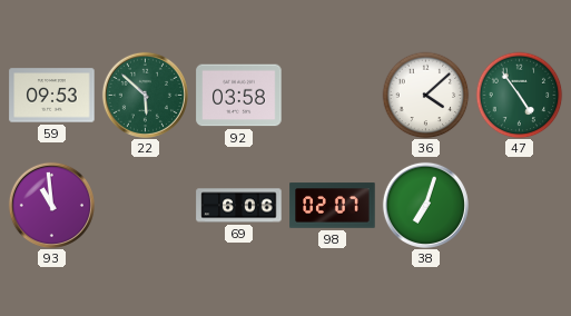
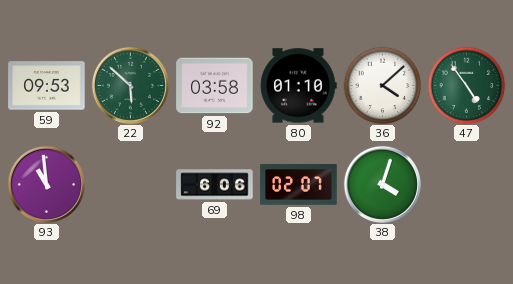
80: none -> 01:10
38: 7:03 -> 4:03
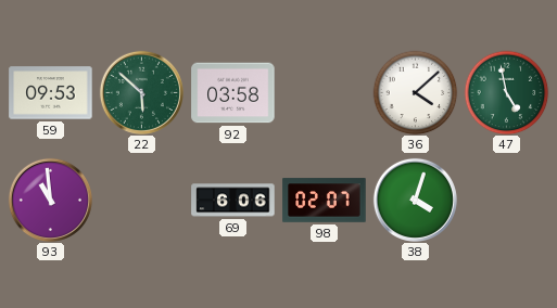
80: 01:10 -> none
47: 4:54 -> 4:58
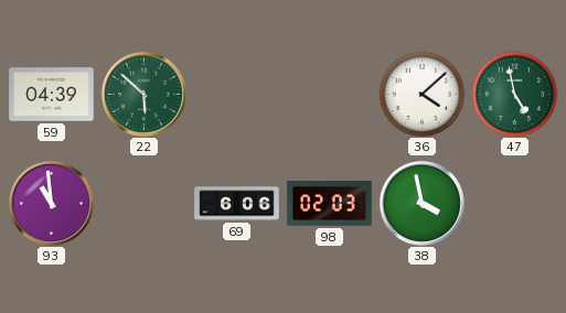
59: 09:53 -> 04:39
92: 03:58 -> none
98: 02:07 -> 02:03
38: 4:03 -> 3:58
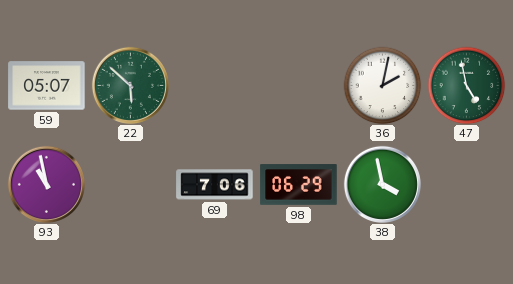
59: 04:39 -> 05:07
36: 4:08 -> 2:02
93: 10:59 -> 10:58
69: 6:06 -> 7:06
98: 02:03 -> 06:29
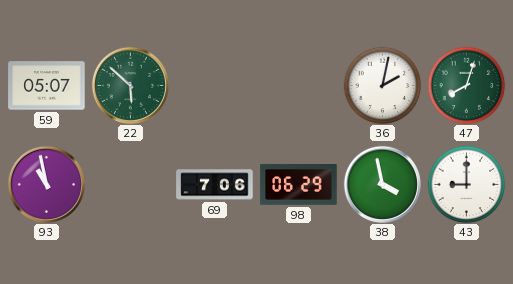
47: 4:58 -> 8:03
43: none -> 9:00
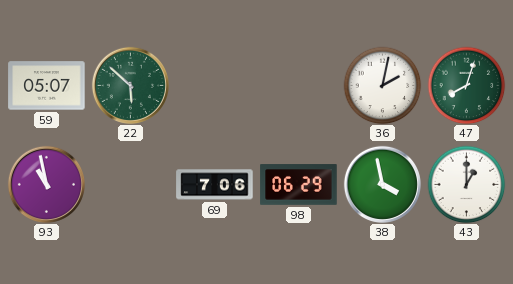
43: 9:00 -> 1:00
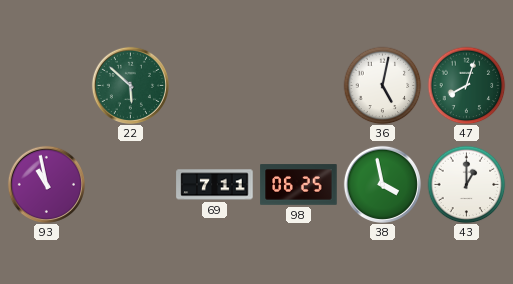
59: 05:07 -> none
36: 2:02 -> 5:02
69: 7:06 -> 7:11
98: 06:29 -> 06:25
